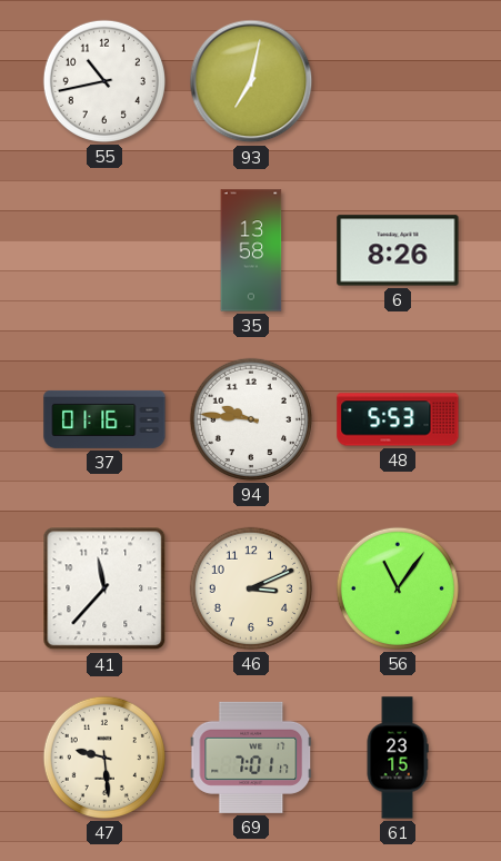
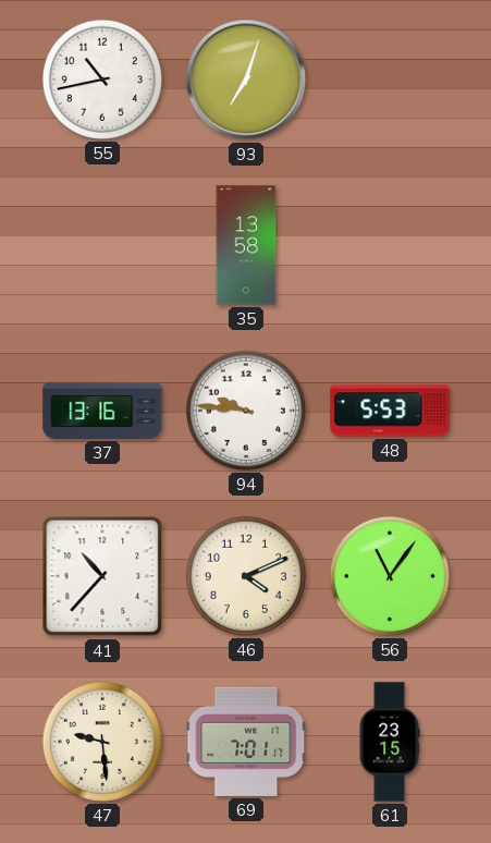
93: 7:02 -> 7:03
6: 8:26 -> none
37: 01:16 -> 13:16
41: 11:37 -> 10:37
46: 3:11 -> 4:11
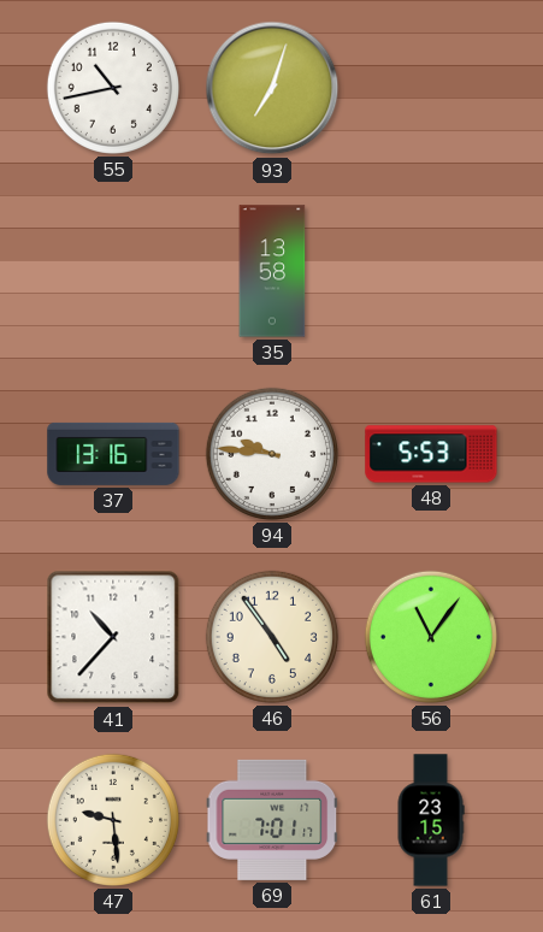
46: 4:11 -> 4:54
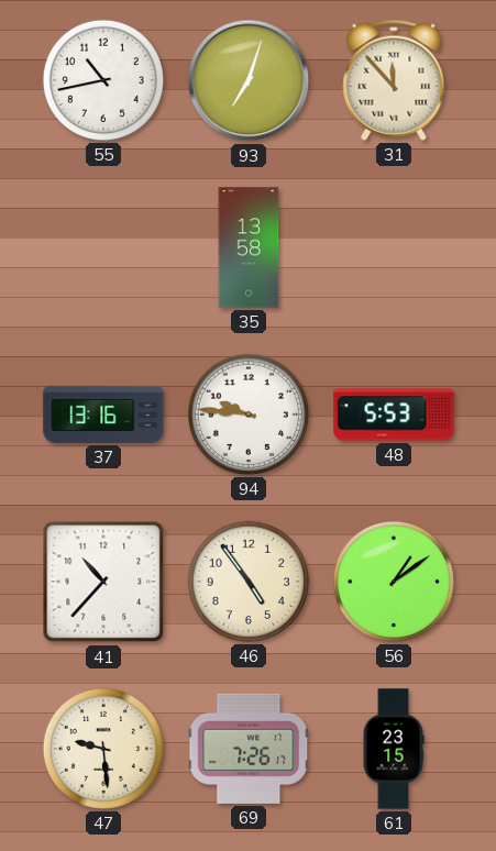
31: none -> 11:53
56: 11:06 -> 1:09
69: 7:01 -> 7:26
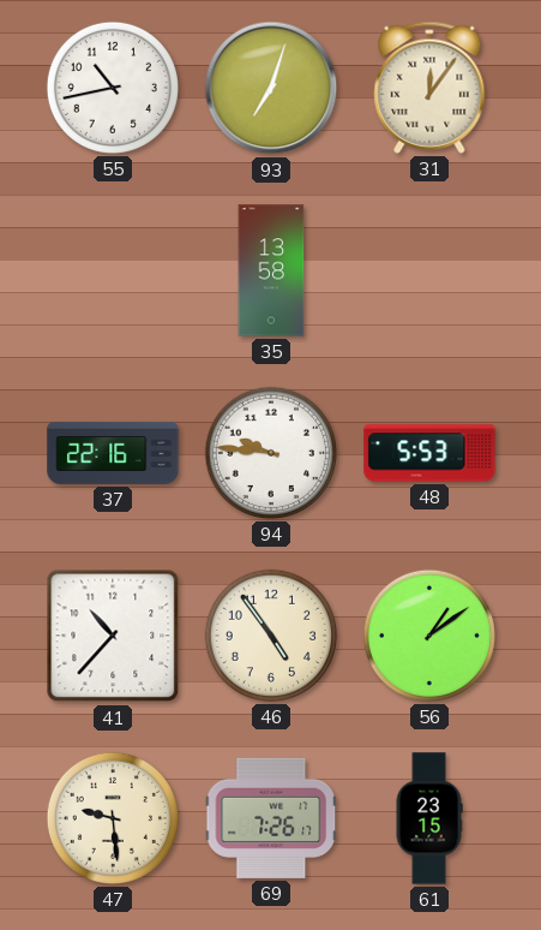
31: 11:53 -> 12:06
37: 13:16 -> 22:16
